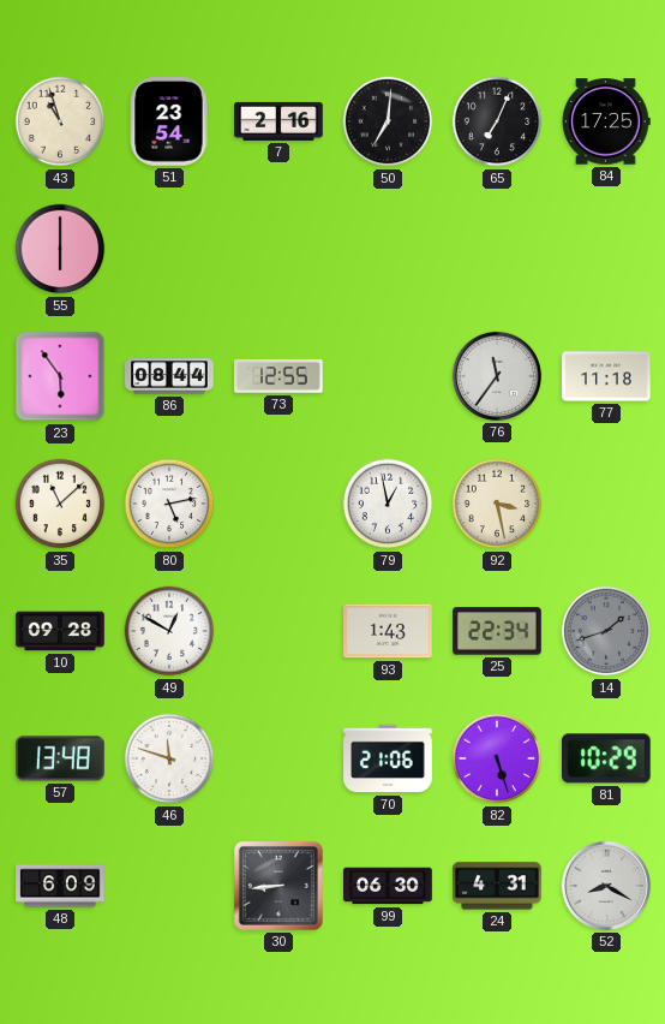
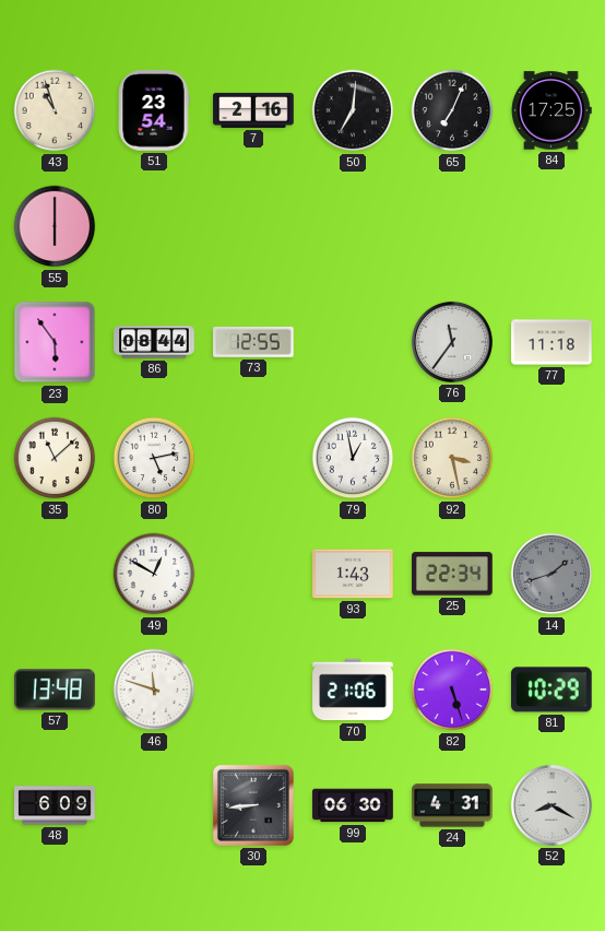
10: 09:28 -> none
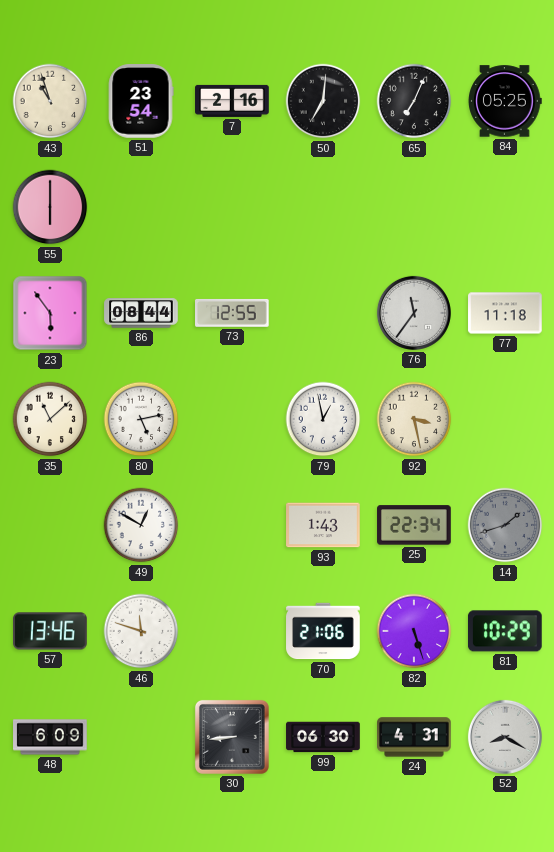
84: 17:25 -> 05:25
57: 13:48 -> 13:46
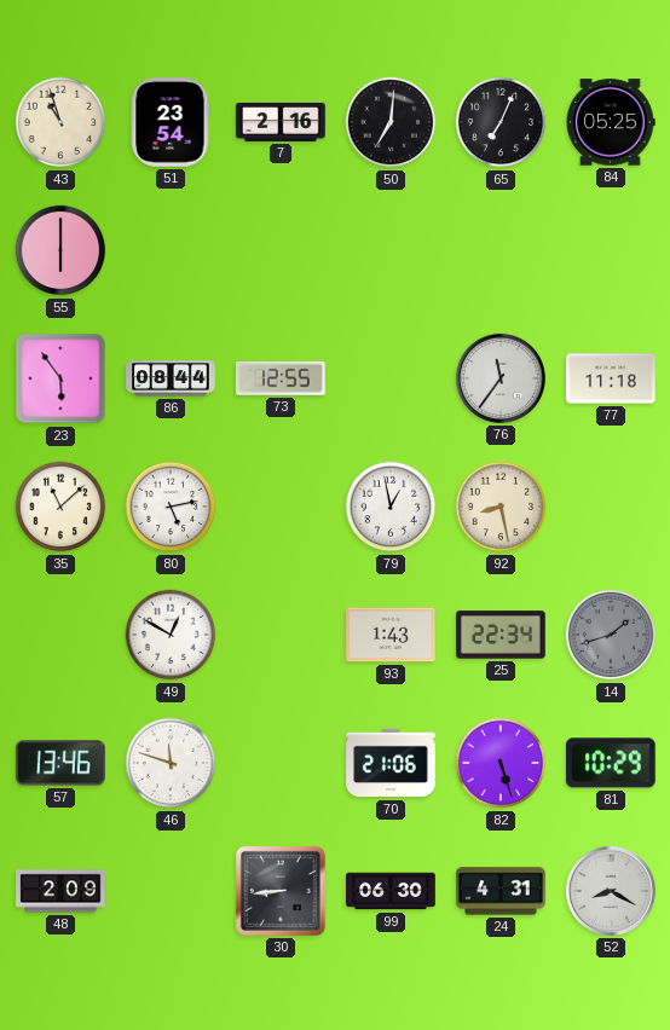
92: 3:28 -> 8:28
48: 6:09 -> 2:09
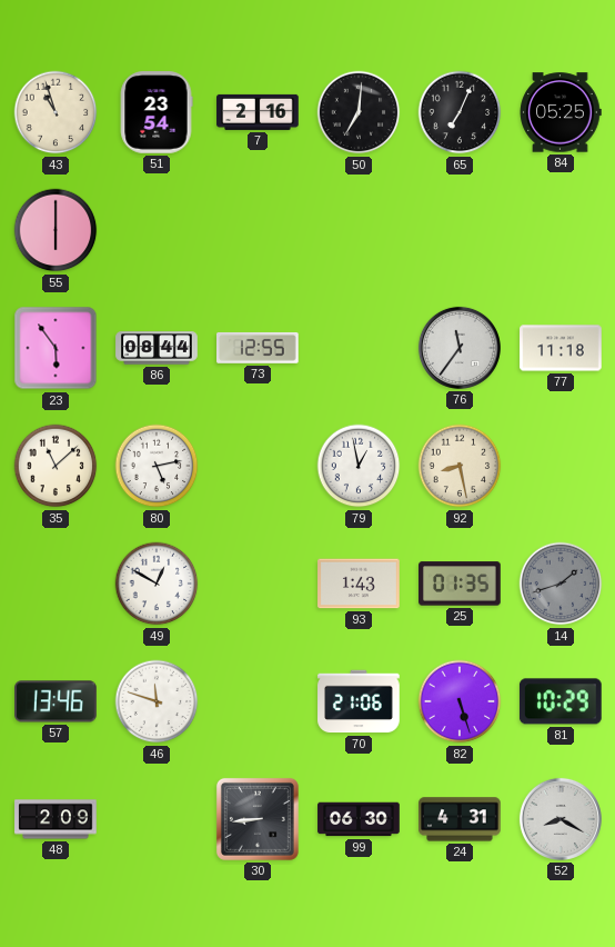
25: 22:34 -> 01:35
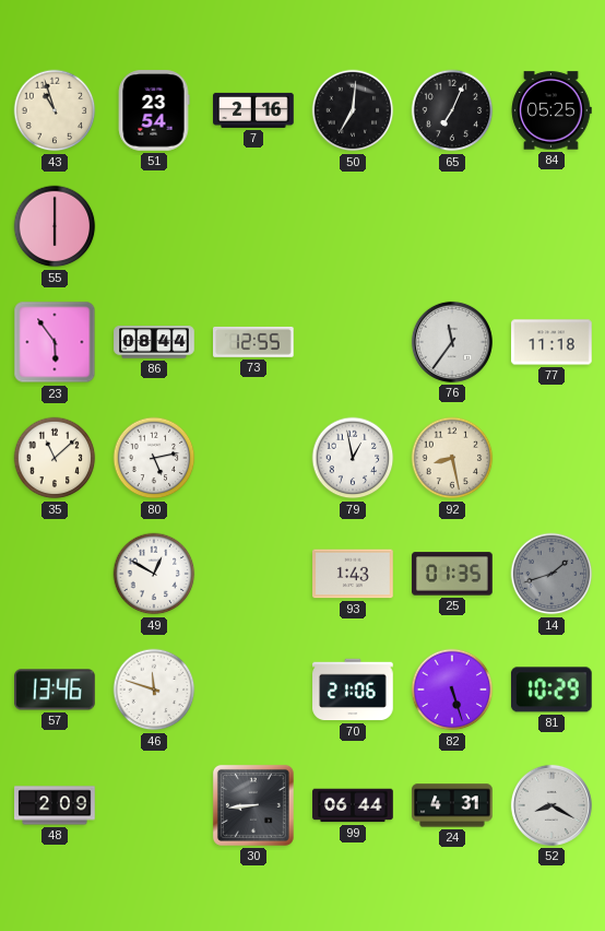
99: 06:30 -> 06:44
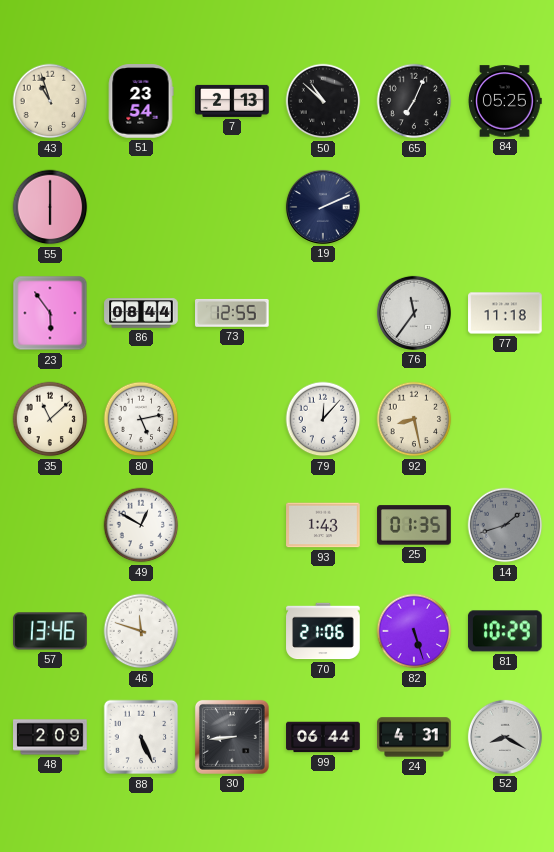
7: 2:16 -> 2:13
50: 7:01 -> 10:52
19: none -> 2:11
79: 12:58 -> 12:07
88: none -> 5:26
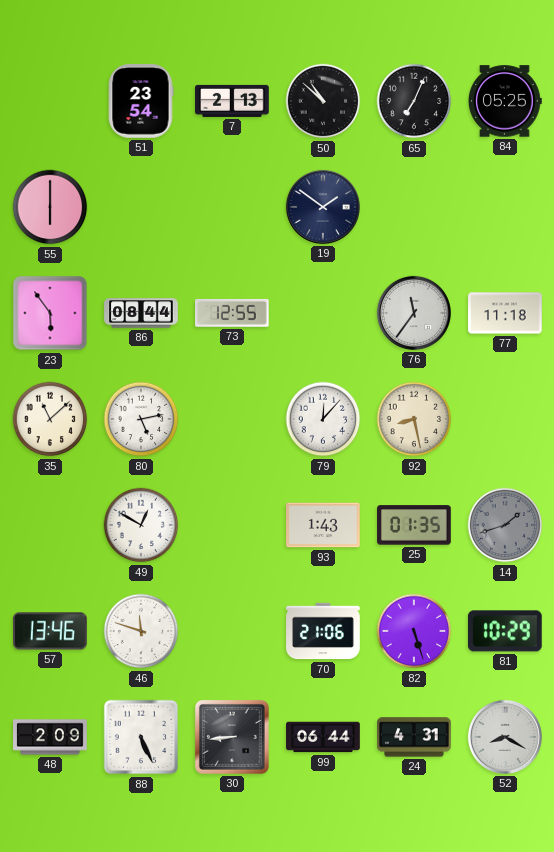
43: 10:57 -> none
19: 2:11 -> 1:51
